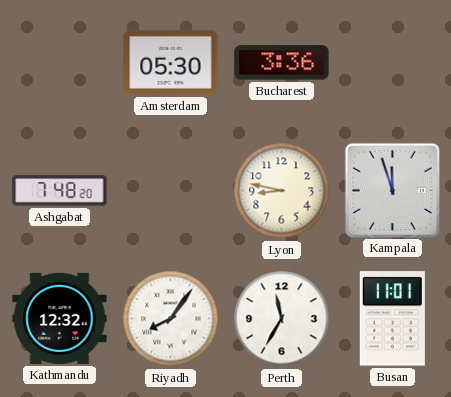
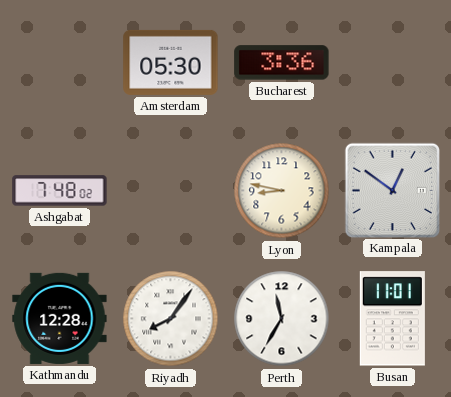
Ashgabat: 7:48:20 -> 7:48:02
Kampala: 11:57 -> 12:51
Kathmandu: 12:32 -> 12:28
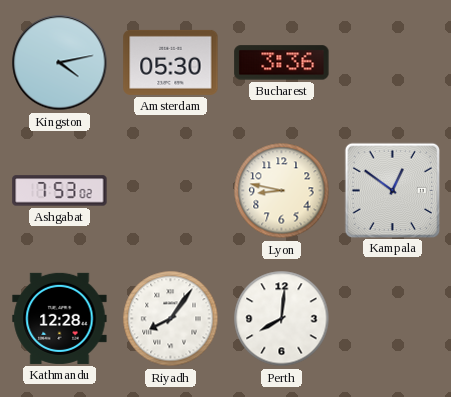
Kingston: none -> 4:13
Ashgabat: 7:48 -> 7:53
Perth: 11:35 -> 8:01
Busan: 11:01 -> none
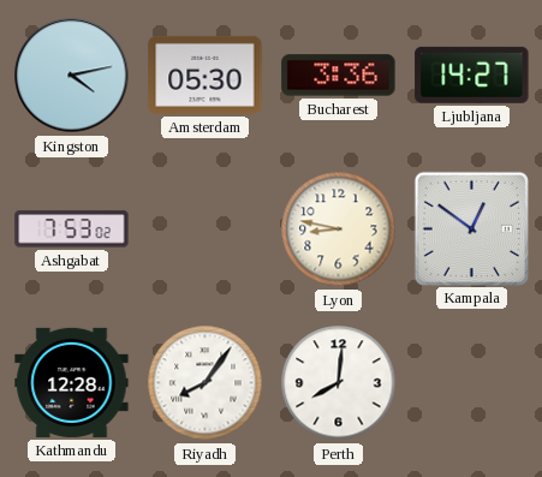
Ljubljana: none -> 14:27
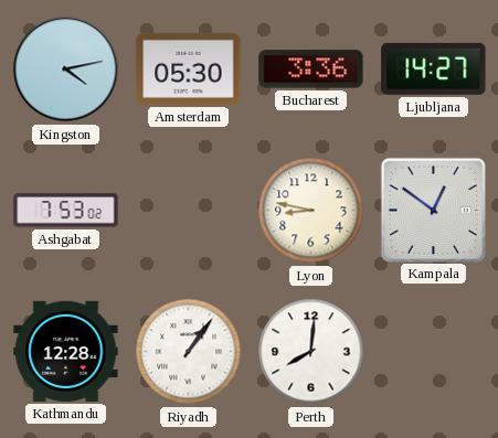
Riyadh: 8:06 -> 1:06
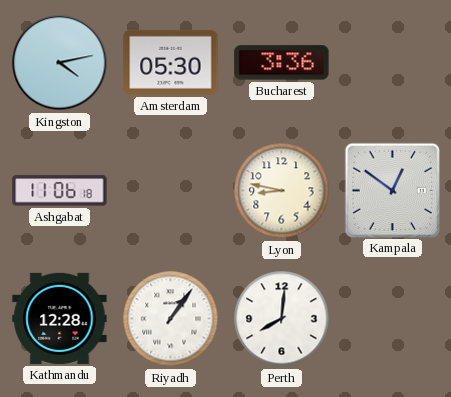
Ljubljana: 14:27 -> none
Ashgabat: 7:53 -> 11:06
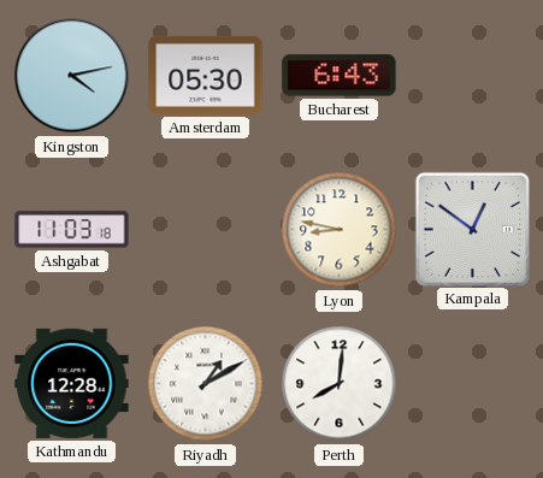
Bucharest: 3:36 -> 6:43
Ashgabat: 11:06 -> 11:03
Riyadh: 1:06 -> 1:10
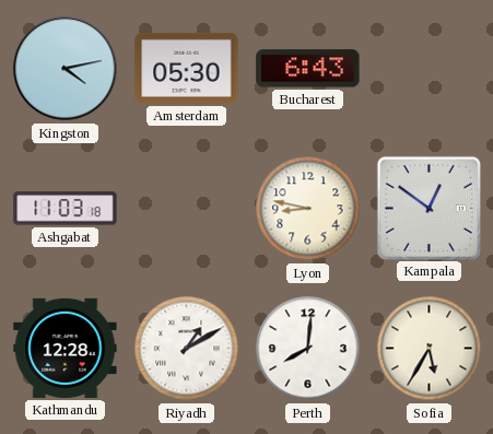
Sofia: none -> 5:35
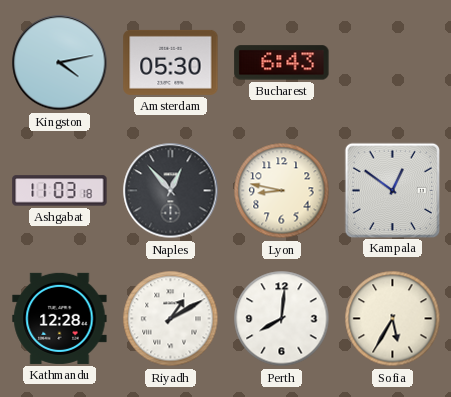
Naples: none -> 12:53
